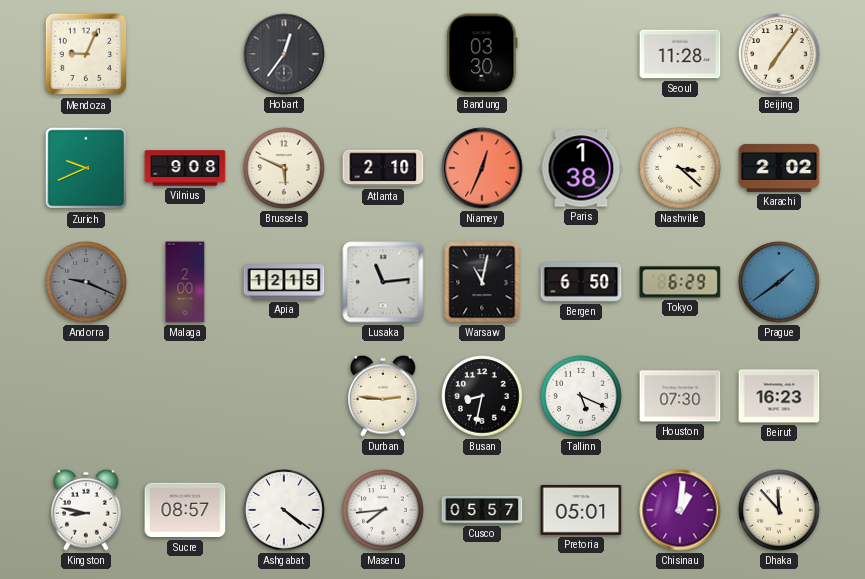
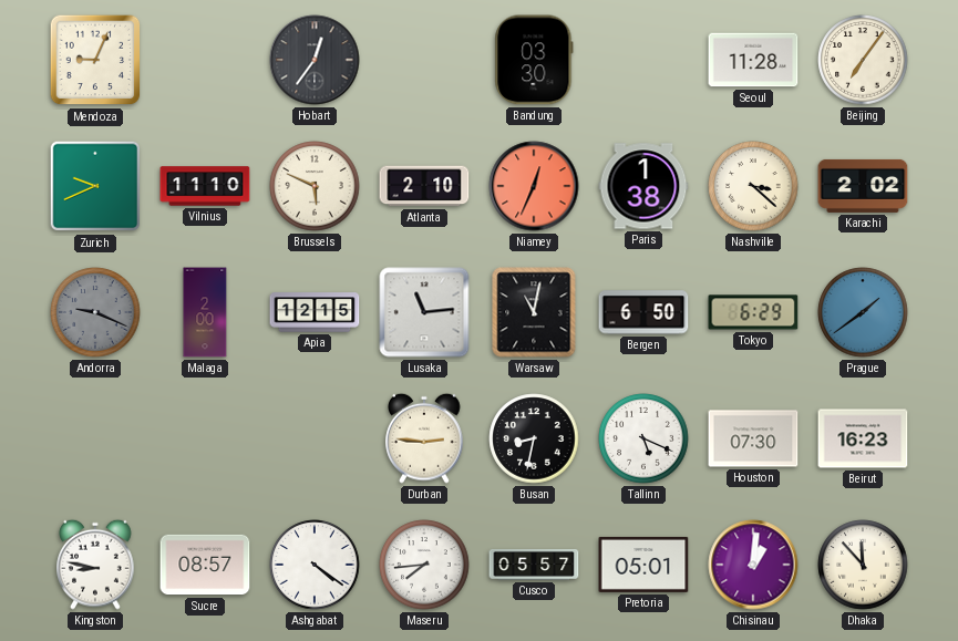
Vilnius: 9:08 -> 11:10
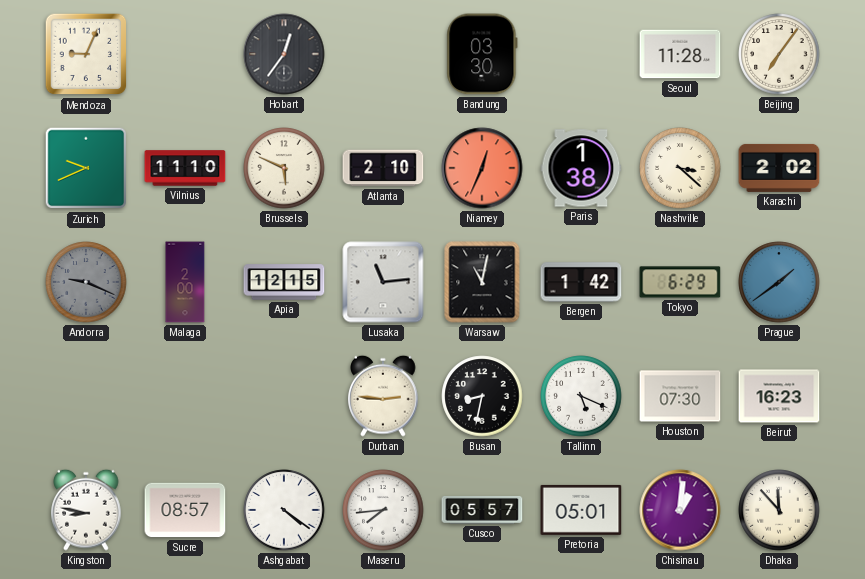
Bergen: 6:50 -> 1:42
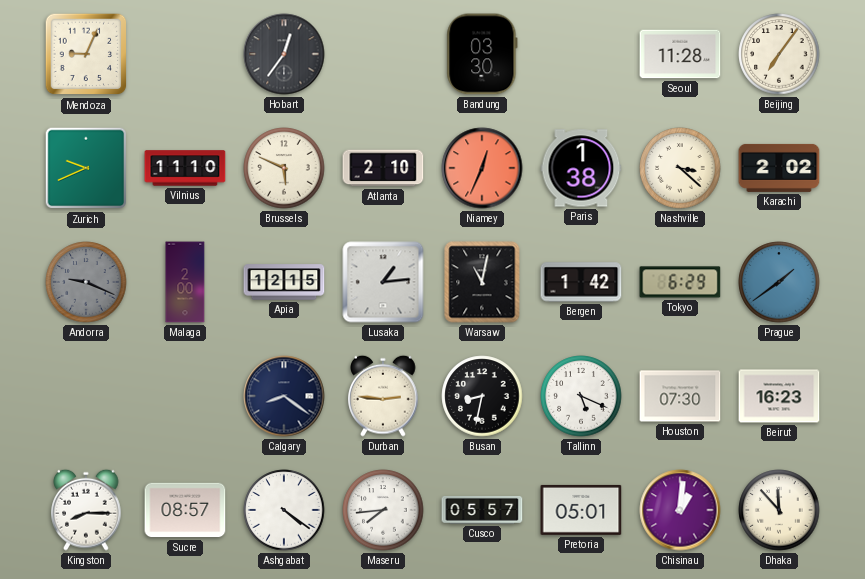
Lusaka: 11:14 -> 1:14
Calgary: none -> 8:21
Kingston: 8:47 -> 8:15
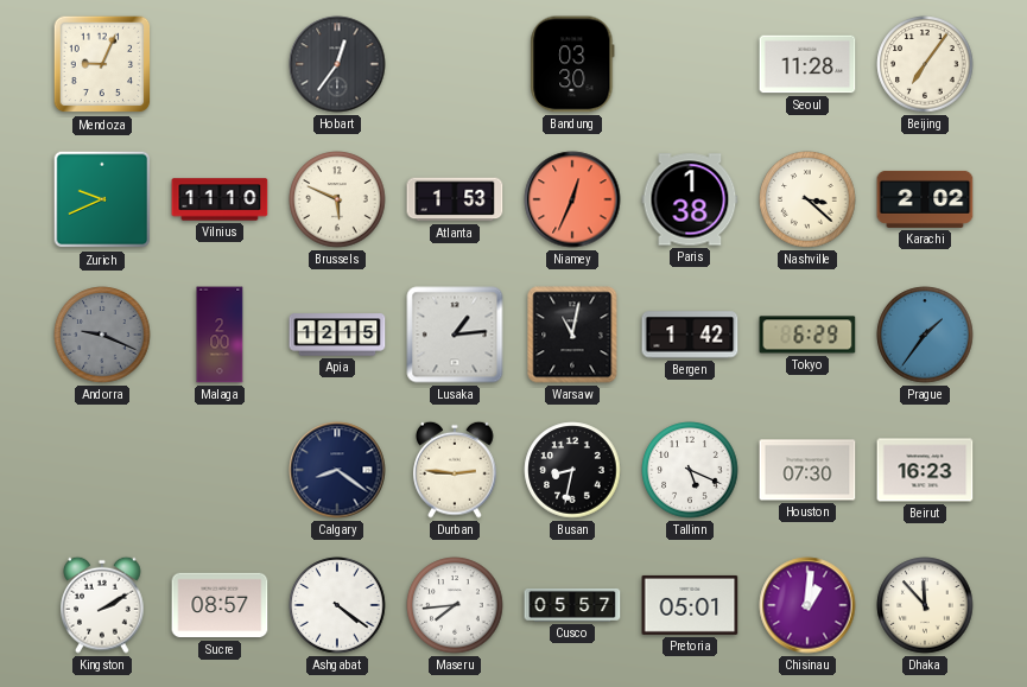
Atlanta: 2:10 -> 1:53
Prague: 1:39 -> 1:36
Kingston: 8:15 -> 2:10
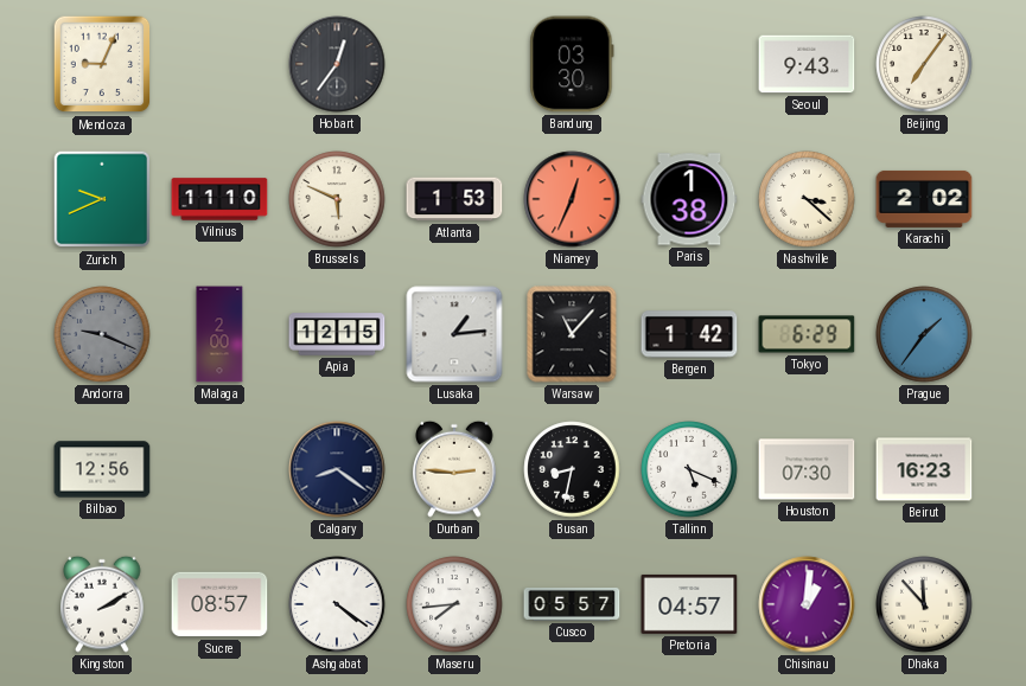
Seoul: 11:28 -> 9:43
Warsaw: 11:02 -> 11:07
Bilbao: none -> 12:56
Pretoria: 05:01 -> 04:57
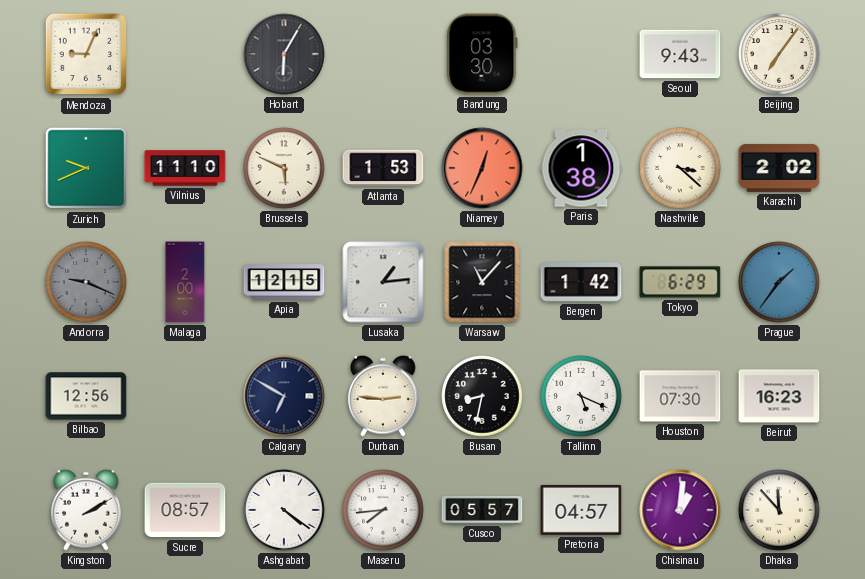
Hobart: 12:36 -> 6:05
Calgary: 8:21 -> 6:50
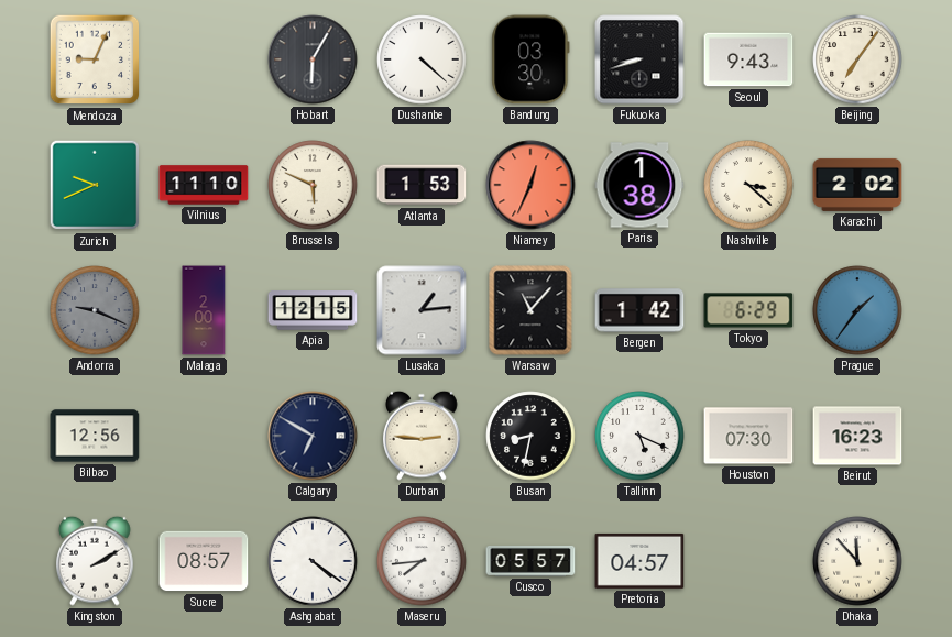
Dushanbe: none -> 4:22
Fukuoka: none -> 8:42
Chisinau: 1:01 -> none
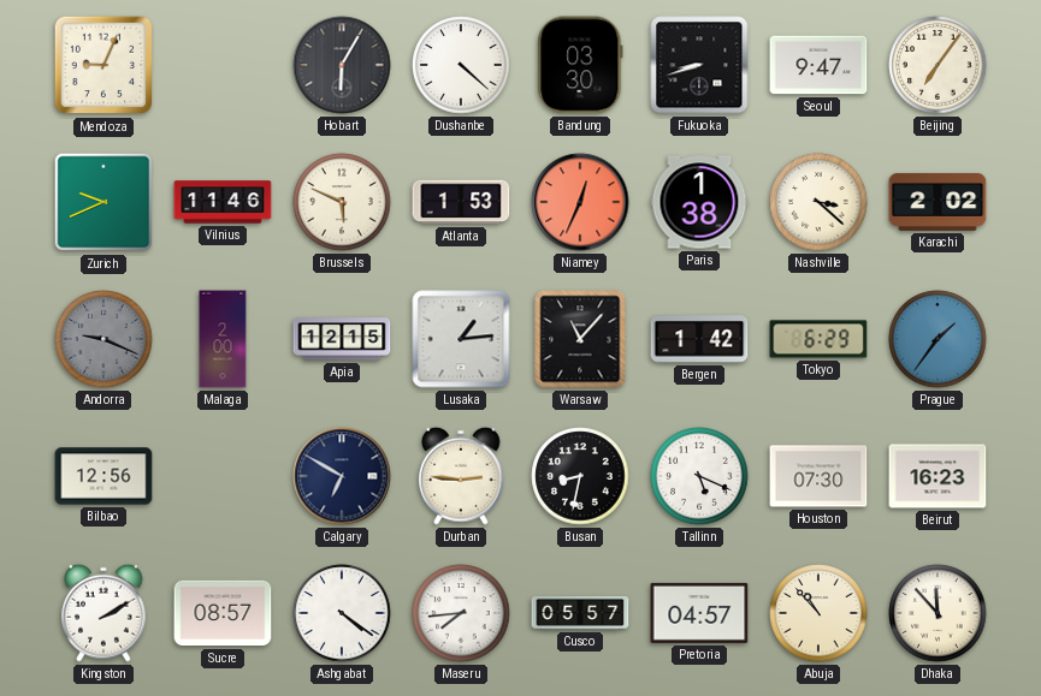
Seoul: 9:43 -> 9:47
Vilnius: 11:10 -> 11:46
Abuja: none -> 10:53
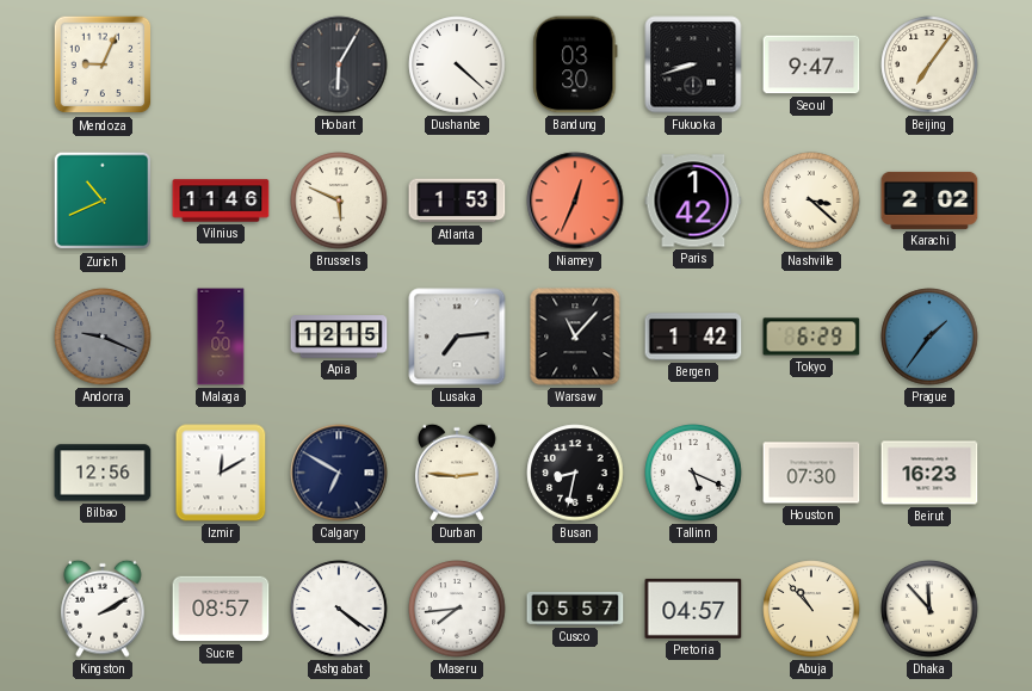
Zurich: 9:41 -> 10:41
Paris: 1:38 -> 1:42
Lusaka: 1:14 -> 7:14
Izmir: none -> 12:10
